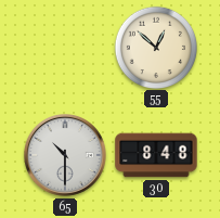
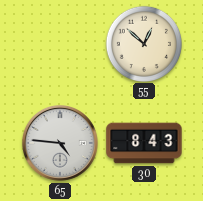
65: 10:30 -> 4:46
30: 8:48 -> 8:43
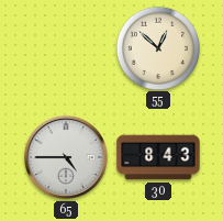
65: 4:46 -> 4:45
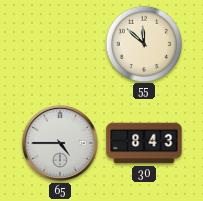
55: 12:52 -> 11:52
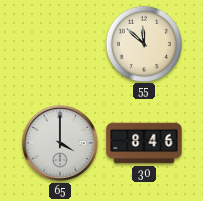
65: 4:45 -> 4:00
30: 8:43 -> 8:46
